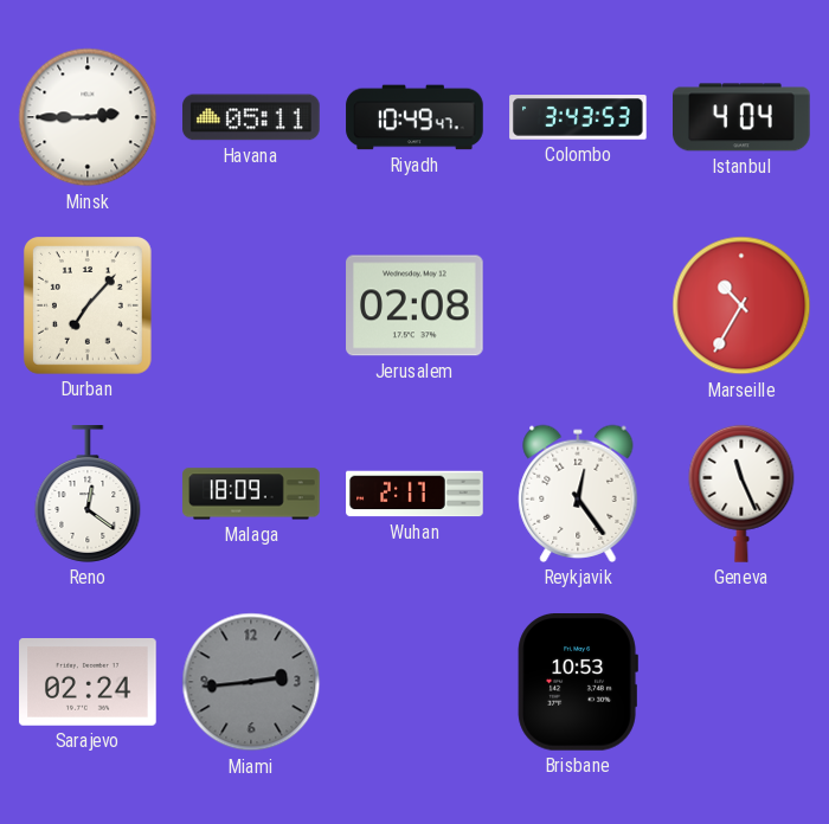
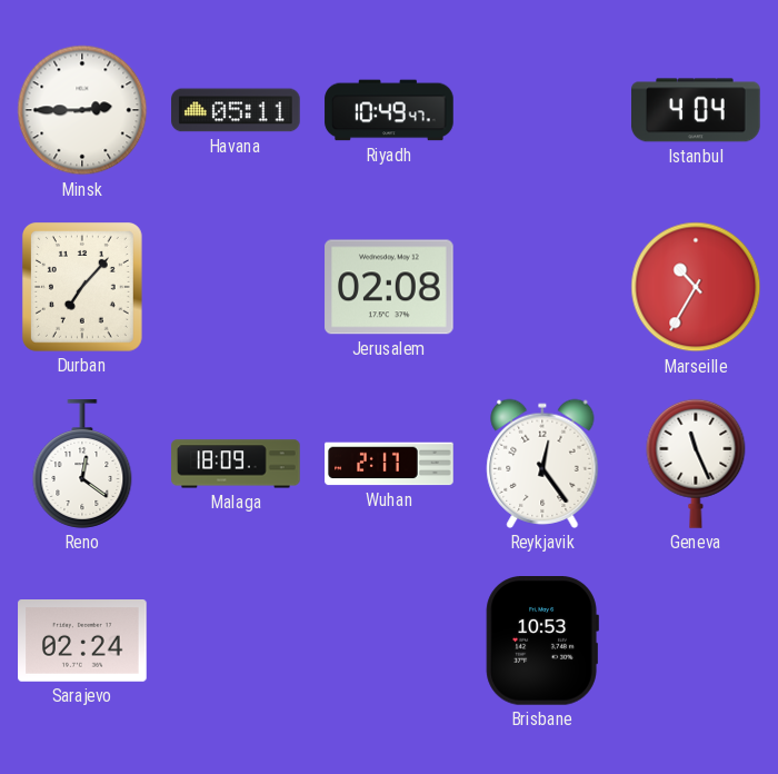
Colombo: 3:43 -> none
Miami: 2:44 -> none
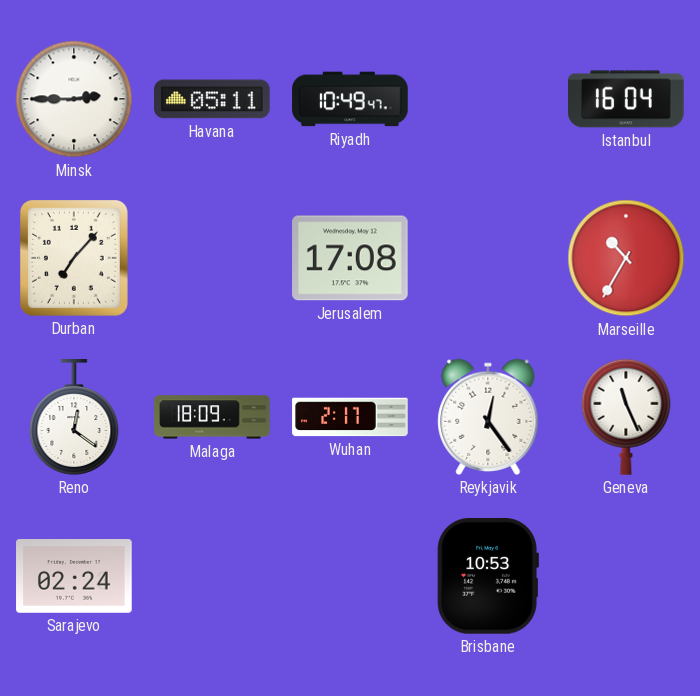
Istanbul: 4:04 -> 16:04
Jerusalem: 02:08 -> 17:08
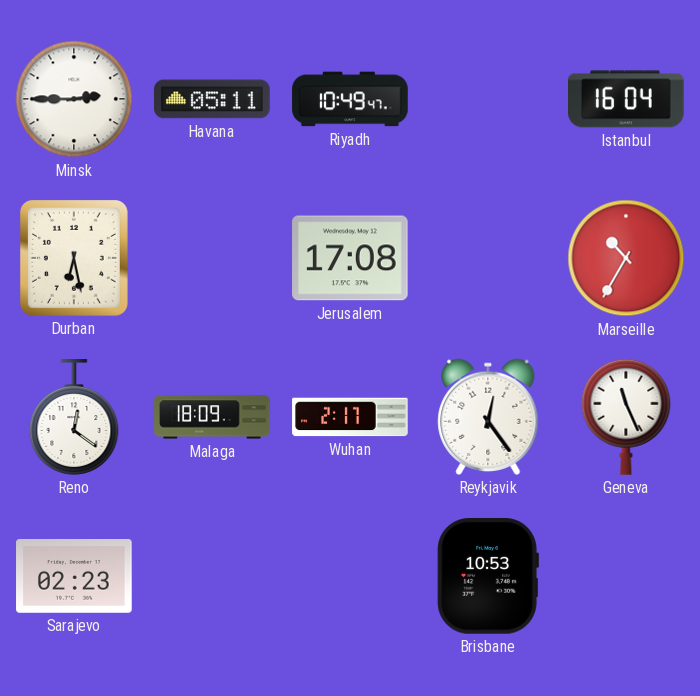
Durban: 7:07 -> 6:28
Sarajevo: 02:24 -> 02:23
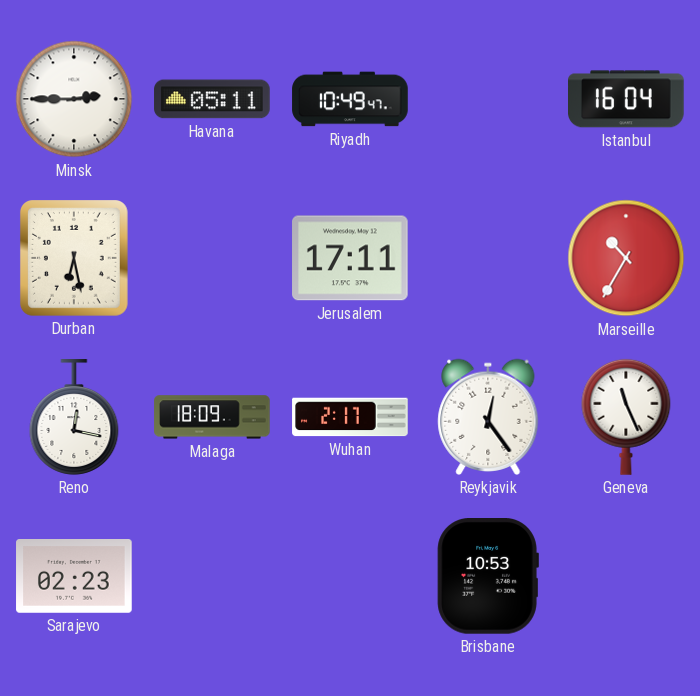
Jerusalem: 17:08 -> 17:11
Reno: 12:21 -> 12:17
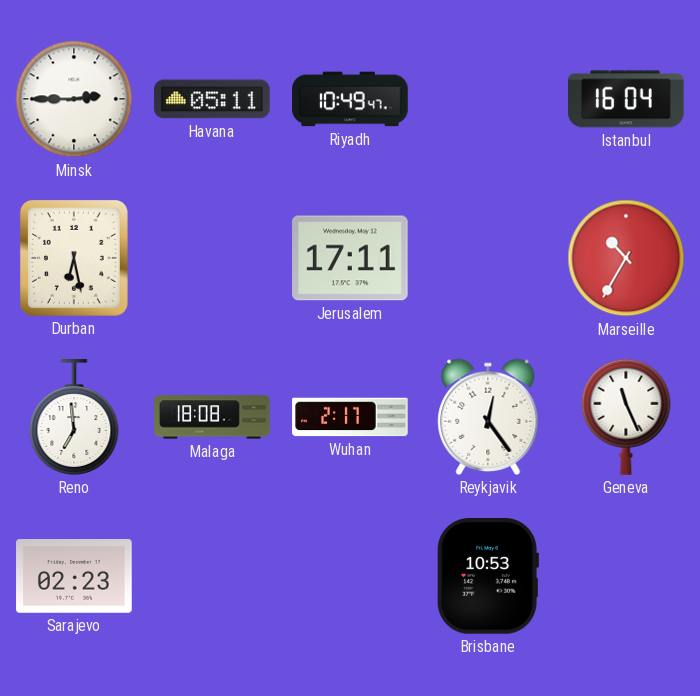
Reno: 12:17 -> 6:59
Malaga: 18:09 -> 18:08
